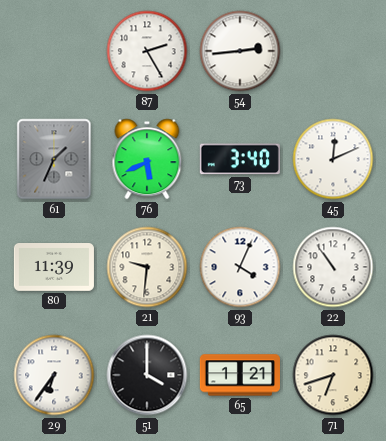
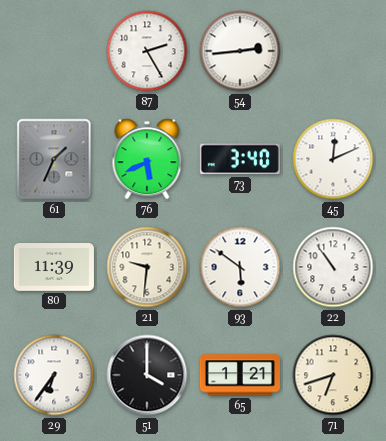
93: 4:04 -> 5:51
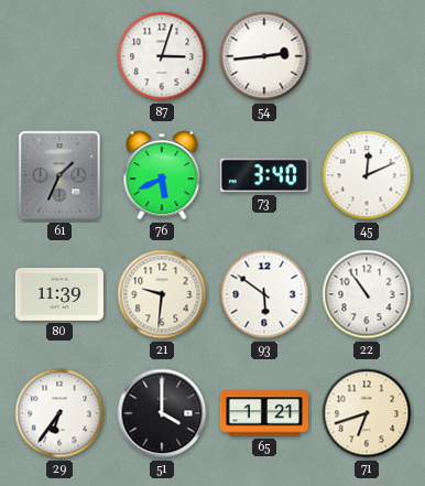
87: 2:25 -> 3:03
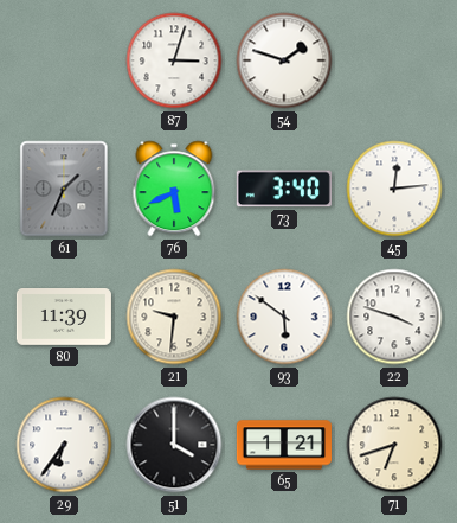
54: 2:44 -> 1:48
45: 12:11 -> 12:14
22: 10:54 -> 3:48
